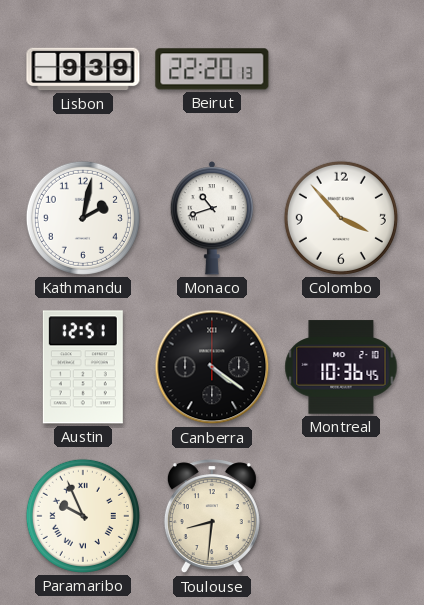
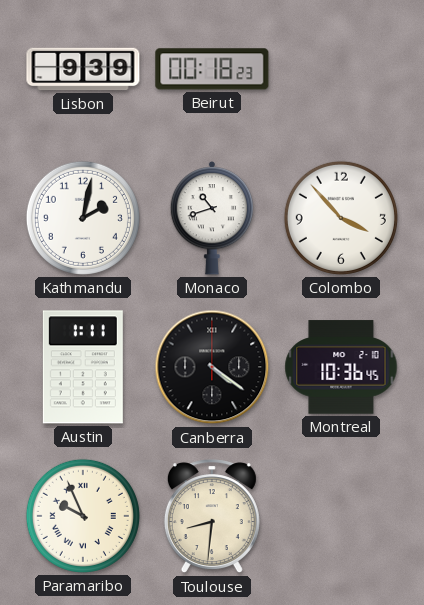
Beirut: 22:20 -> 00:18
Austin: 12:51 -> 1:11
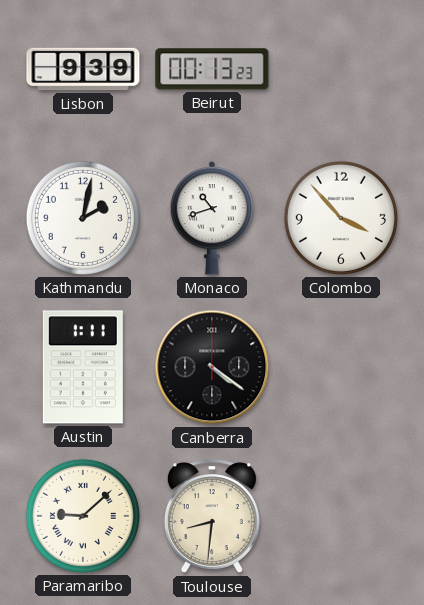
Beirut: 00:18 -> 00:13
Montreal: 10:36 -> none
Paramaribo: 9:56 -> 9:08
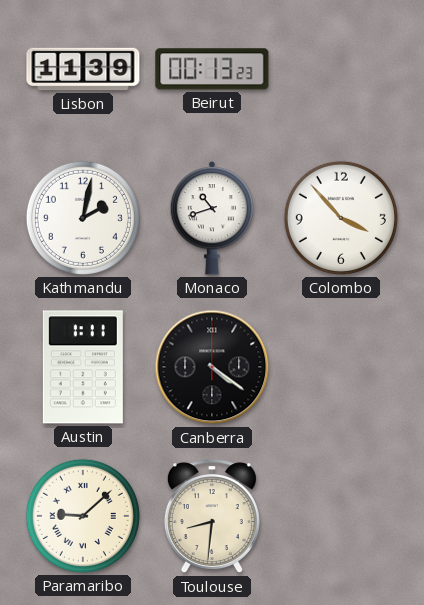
Lisbon: 9:39 -> 11:39
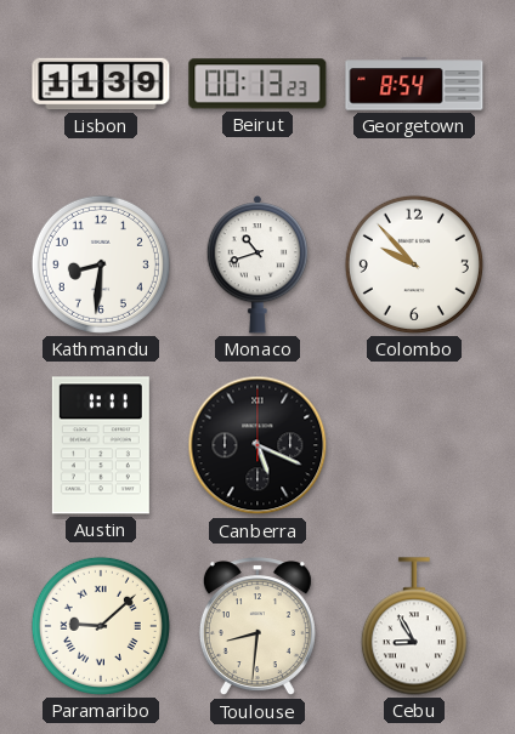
Georgetown: none -> 8:54
Kathmandu: 2:02 -> 8:31
Colombo: 3:53 -> 9:53
Canberra: 4:21 -> 5:19
Cebu: none -> 8:55
